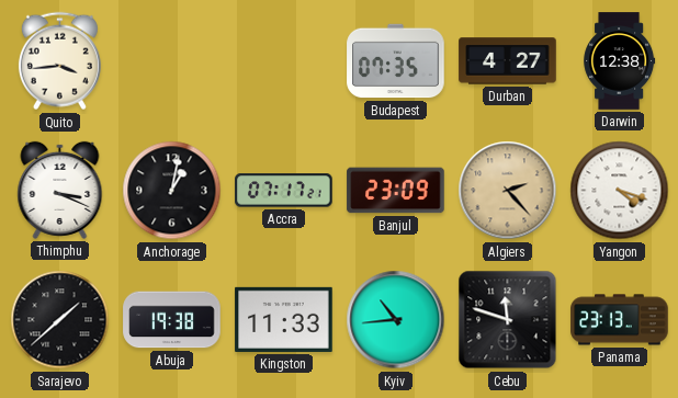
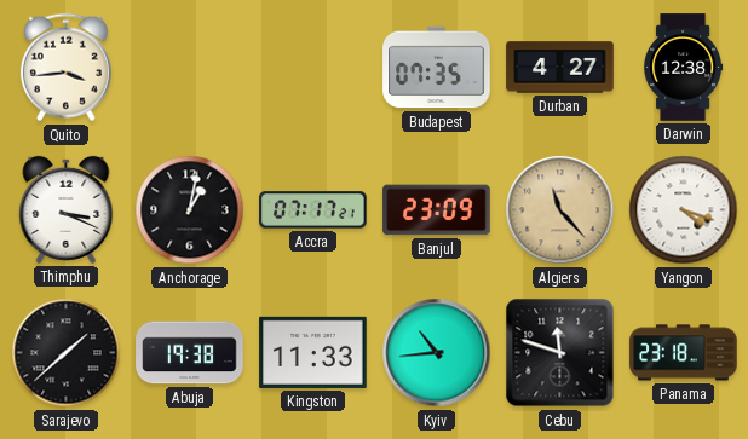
Algiers: 2:23 -> 11:23
Panama: 23:13 -> 23:18
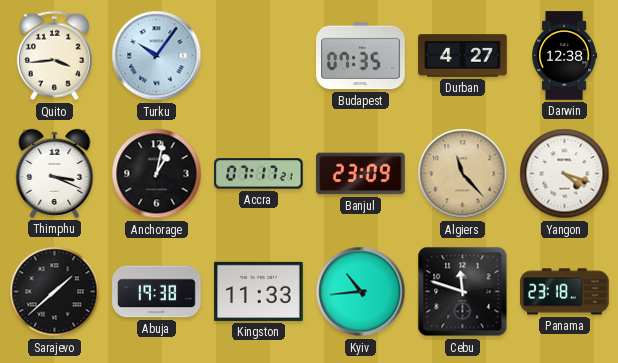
Turku: none -> 10:06
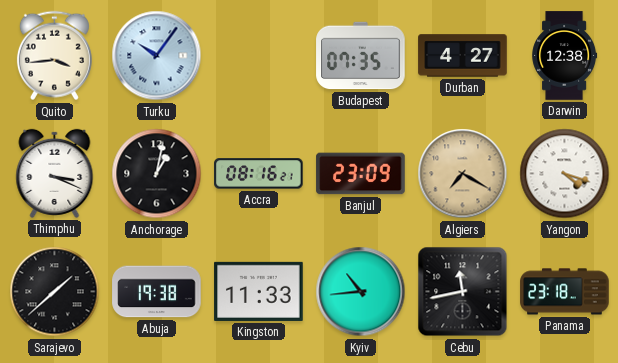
Accra: 07:17 -> 08:16
Algiers: 11:23 -> 7:20
Cebu: 11:48 -> 11:43
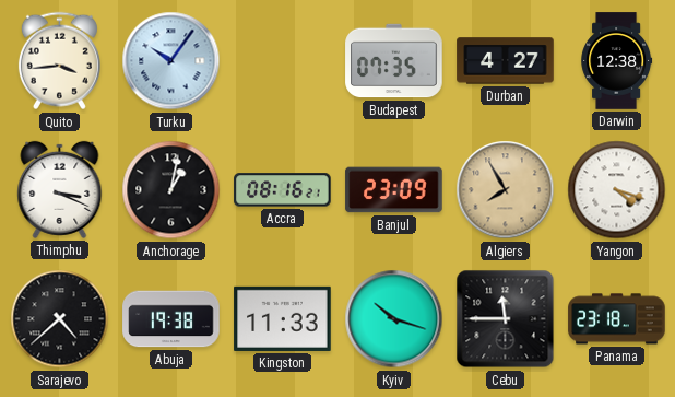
Algiers: 7:20 -> 7:55
Sarajevo: 1:38 -> 4:38
Kyiv: 10:44 -> 10:18
Cebu: 11:43 -> 11:45
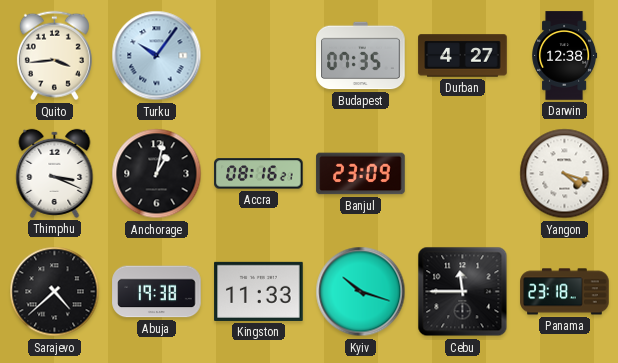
Algiers: 7:55 -> none
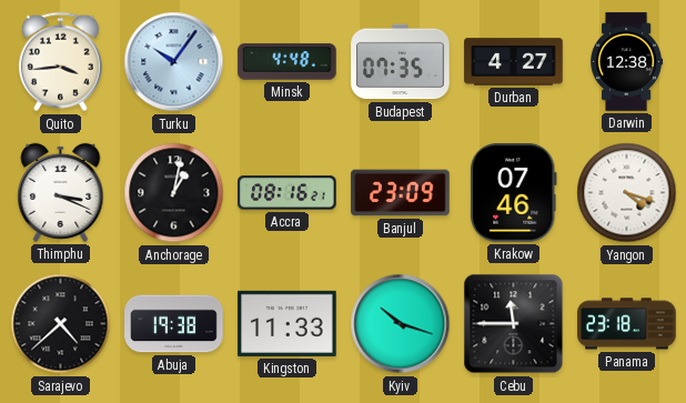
Minsk: none -> 4:48
Krakow: none -> 07:46
